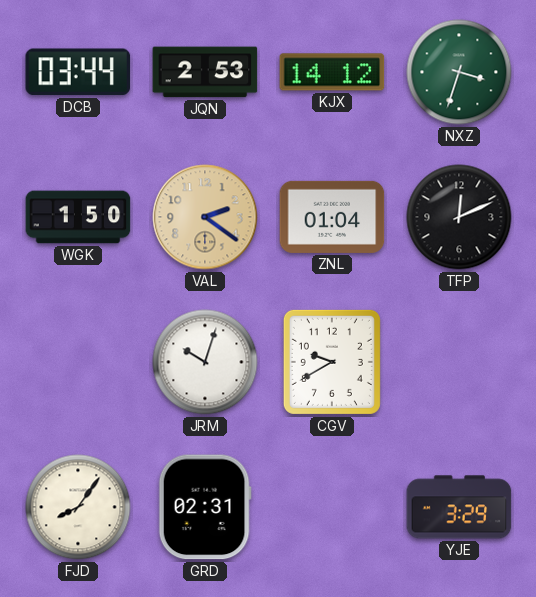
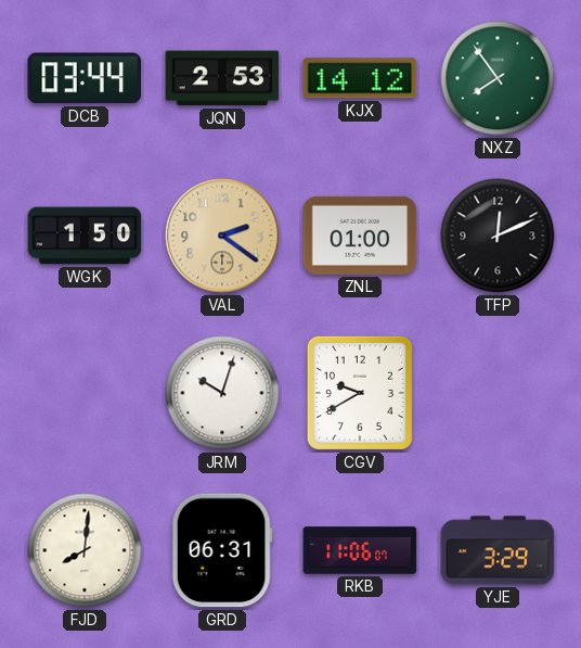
NXZ: 3:33 -> 7:54
ZNL: 01:04 -> 01:00
FJD: 8:06 -> 8:01
GRD: 02:31 -> 06:31
RKB: none -> 11:06
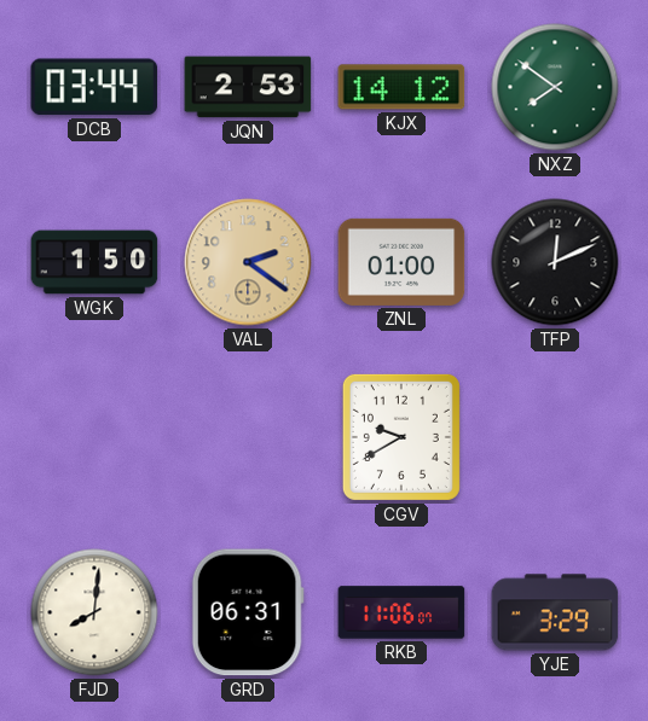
NXZ: 7:54 -> 7:51
JRM: 10:03 -> none
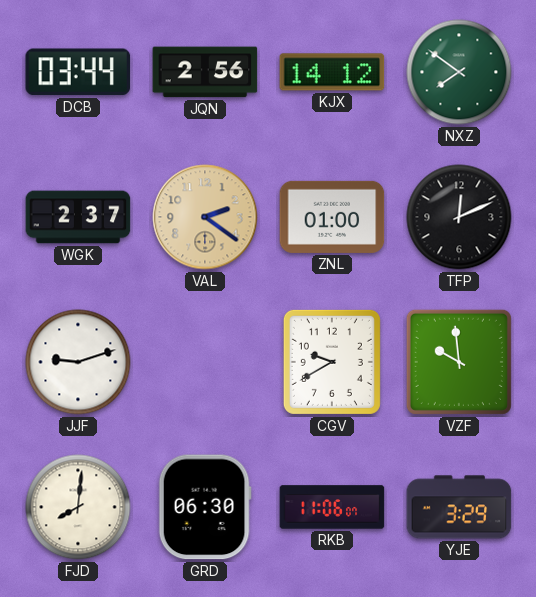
JQN: 2:53 -> 2:56
WGK: 1:50 -> 2:37
JJF: none -> 9:12
VZF: none -> 9:59
GRD: 06:31 -> 06:30
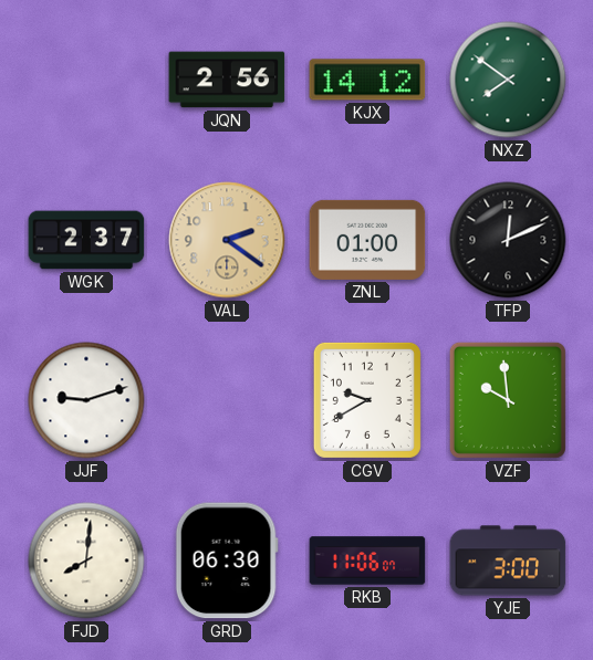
DCB: 03:44 -> none
YJE: 3:29 -> 3:00
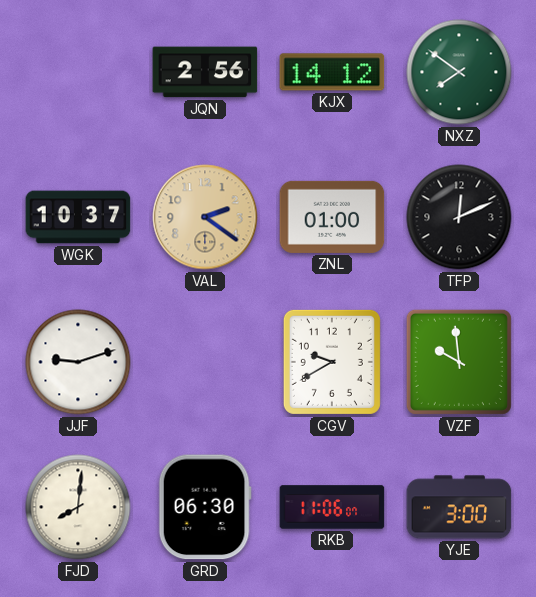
WGK: 2:37 -> 10:37
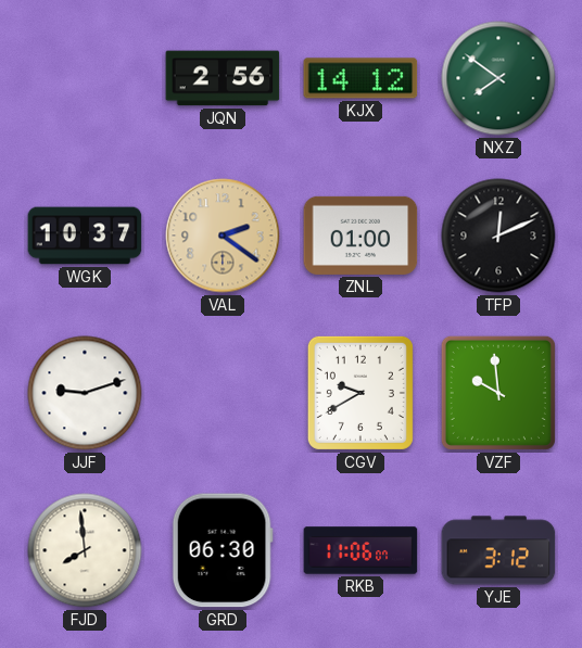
FJD: 8:01 -> 7:59
YJE: 3:00 -> 3:12
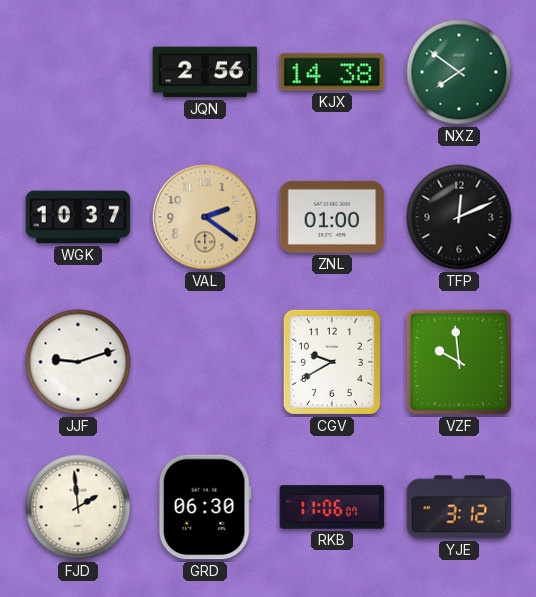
KJX: 14:12 -> 14:38
FJD: 7:59 -> 1:59
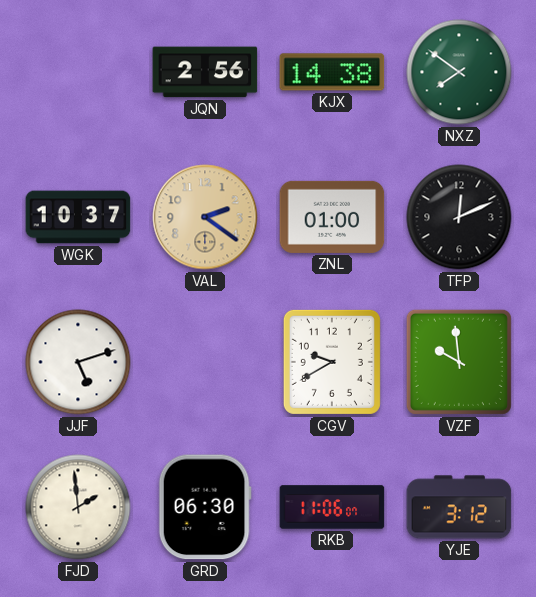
JJF: 9:12 -> 5:12
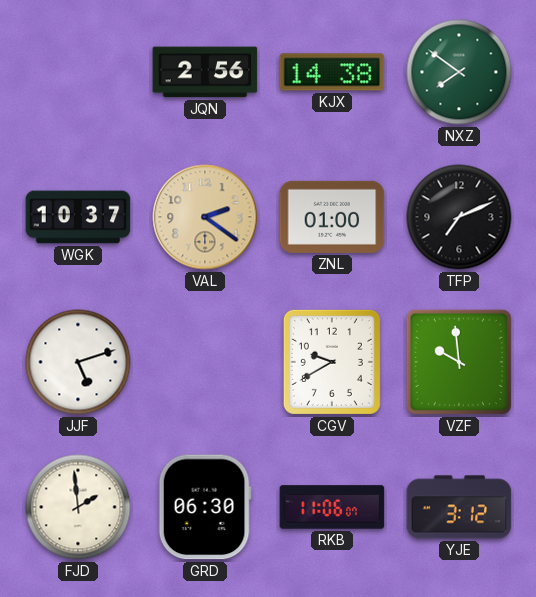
TFP: 12:11 -> 7:11
